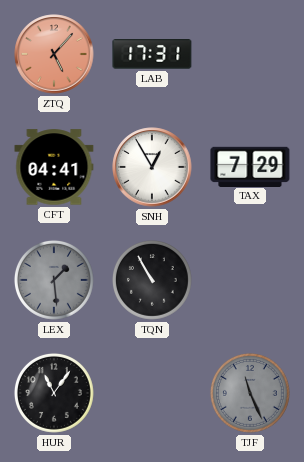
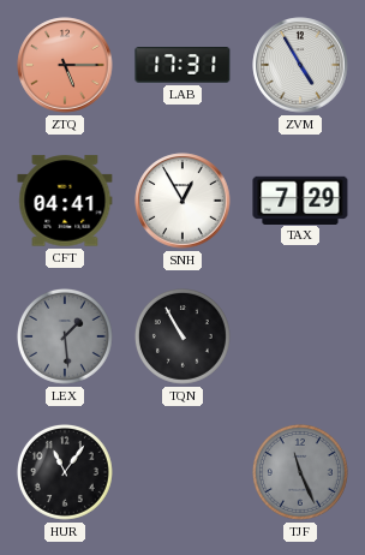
ZTQ: 5:07 -> 5:15
ZVM: none -> 4:55
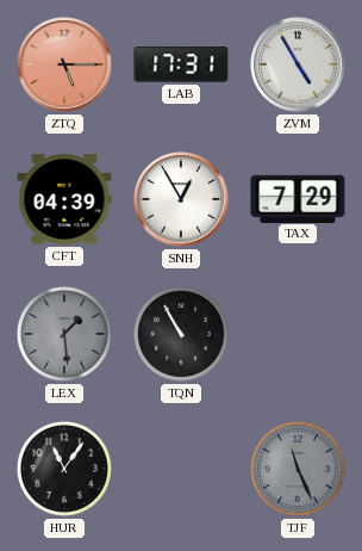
CFT: 04:41 -> 04:39
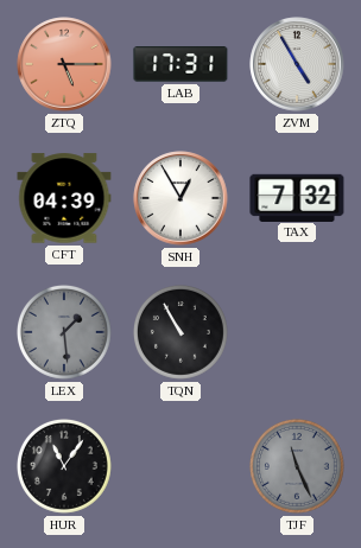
TAX: 7:29 -> 7:32
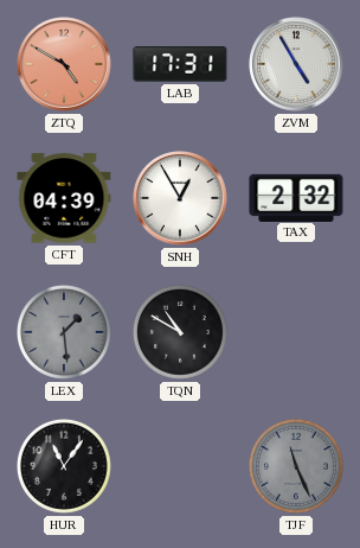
ZTQ: 5:15 -> 4:50
TAX: 7:32 -> 2:32
TQN: 10:55 -> 10:50
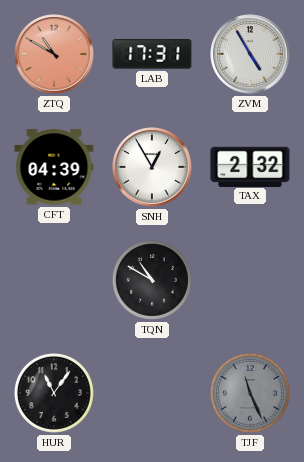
ZTQ: 4:50 -> 10:50
LEX: 1:29 -> none
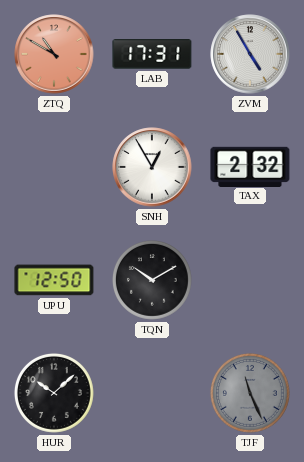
CFT: 04:39 -> none
UPU: none -> 12:50
TQN: 10:50 -> 10:10
HUR: 11:06 -> 10:08
